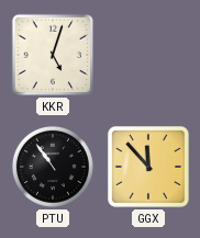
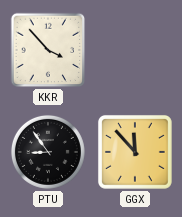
KKR: 5:03 -> 3:53
PTU: 10:54 -> 8:54
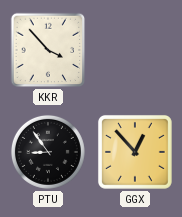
GGX: 11:53 -> 12:53
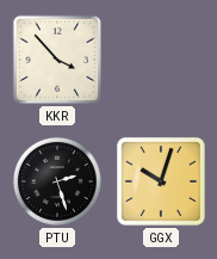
PTU: 8:54 -> 2:27
GGX: 12:53 -> 10:03
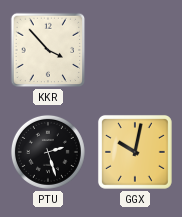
GGX: 10:03 -> 10:02
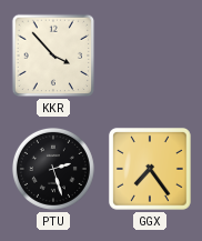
GGX: 10:02 -> 7:24
